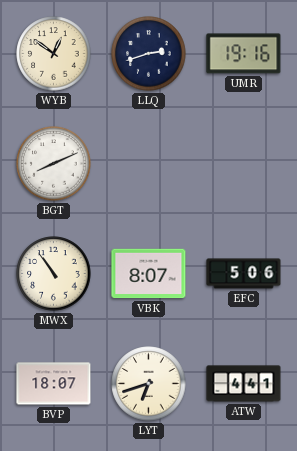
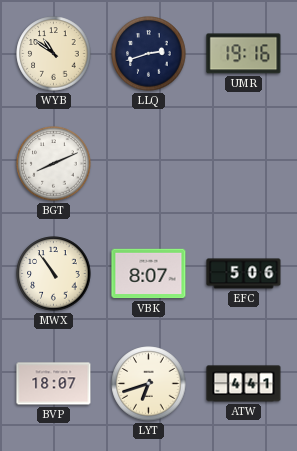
WYB: 12:51 -> 10:51
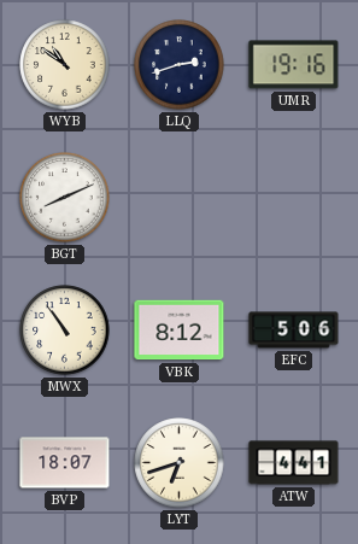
VBK: 8:07 -> 8:12
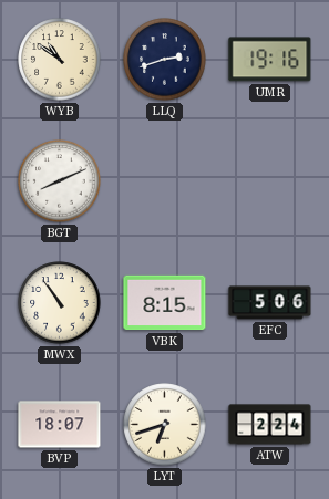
VBK: 8:12 -> 8:15
ATW: 4:41 -> 2:24
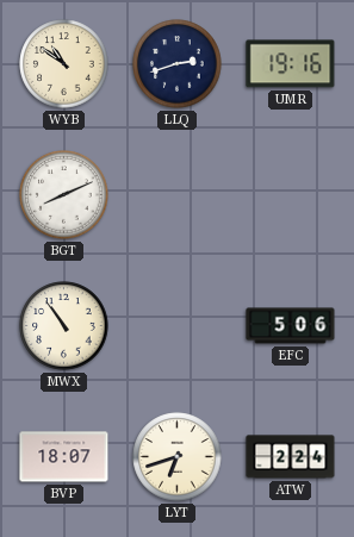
VBK: 8:15 -> none
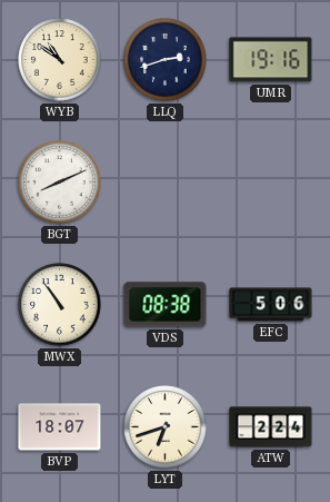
VDS: none -> 08:38
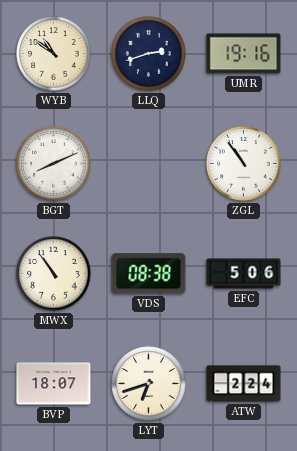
ZGL: none -> 10:54
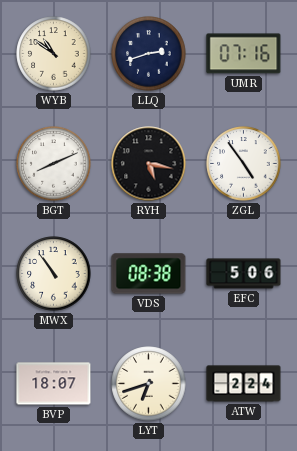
UMR: 19:16 -> 07:16
RYH: none -> 5:17
ZGL: 10:54 -> 4:54
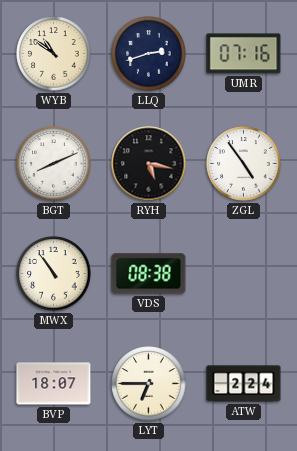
EFC: 5:06 -> none
LYT: 6:42 -> 6:45
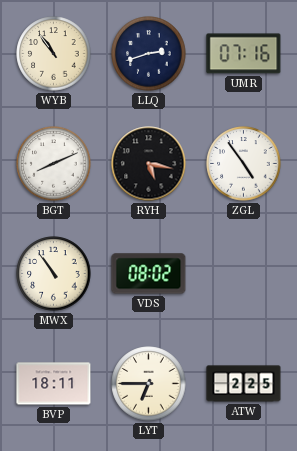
WYB: 10:51 -> 10:54
VDS: 08:38 -> 08:02
BVP: 18:07 -> 18:11
ATW: 2:24 -> 2:25
